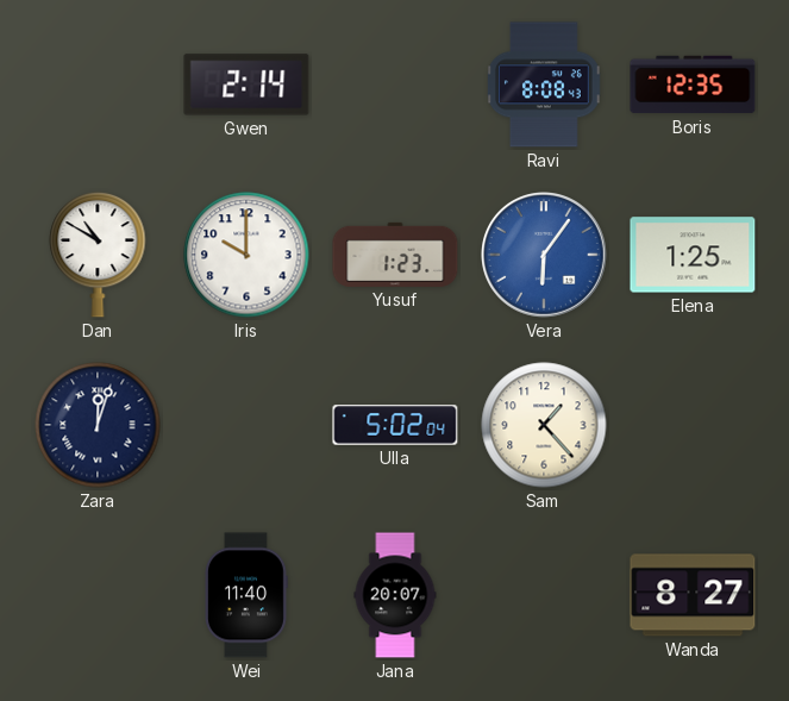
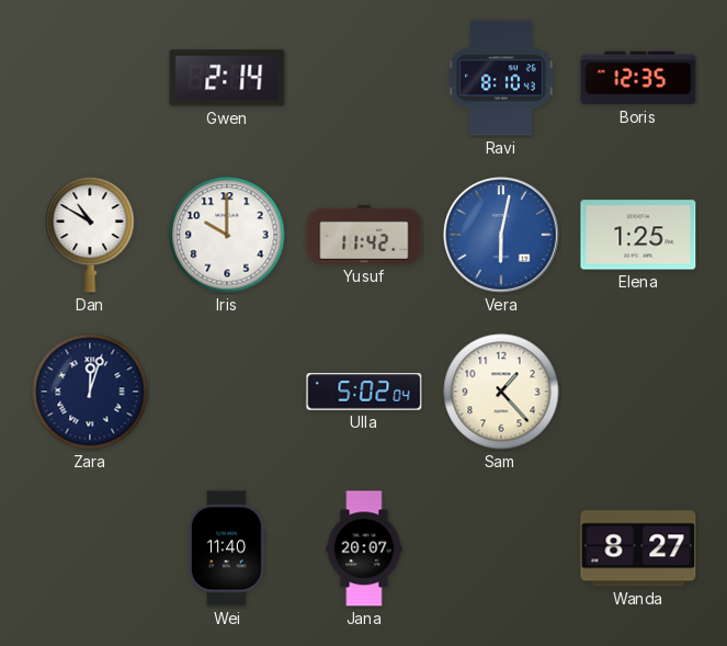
Ravi: 8:08 -> 8:10
Yusuf: 1:23 -> 11:42
Vera: 6:06 -> 6:02
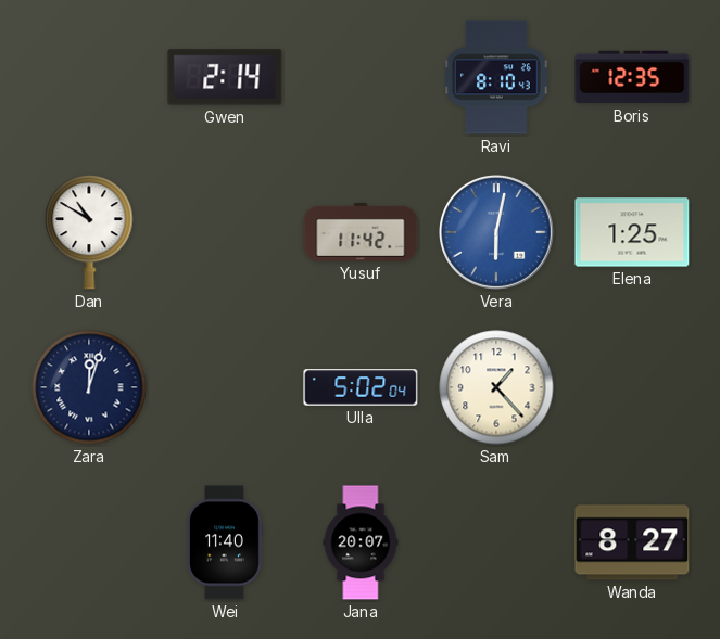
Iris: 10:00 -> none
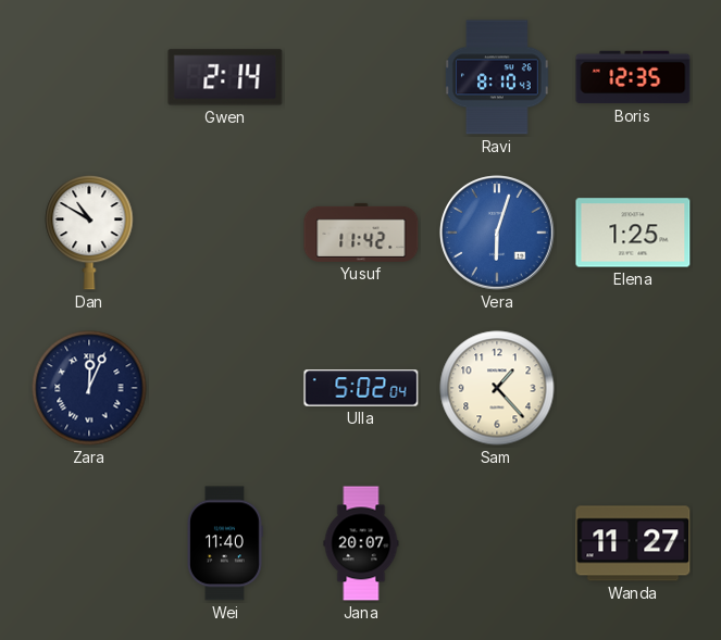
Vera: 6:02 -> 6:03
Zara: 12:03 -> 12:04
Wanda: 8:27 -> 11:27
